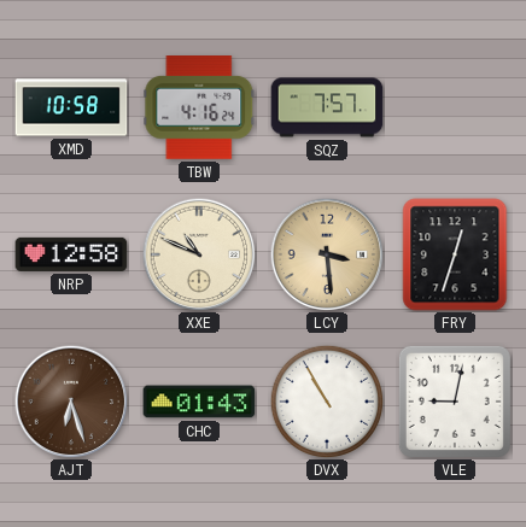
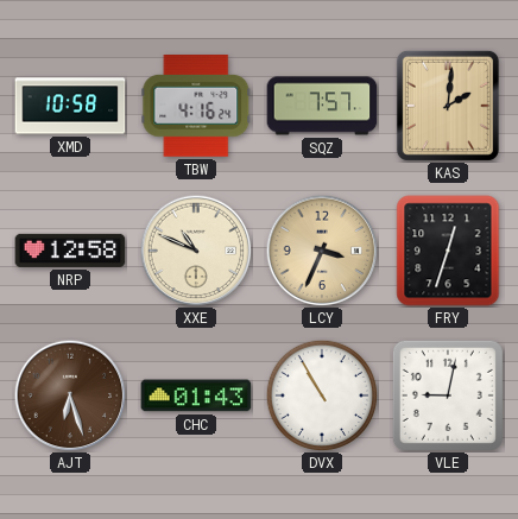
KAS: none -> 2:01
LCY: 3:29 -> 3:34
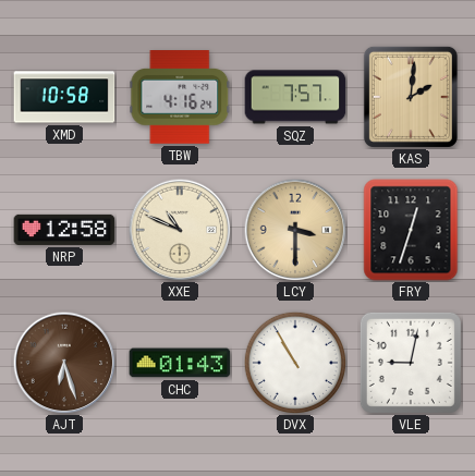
LCY: 3:34 -> 3:30
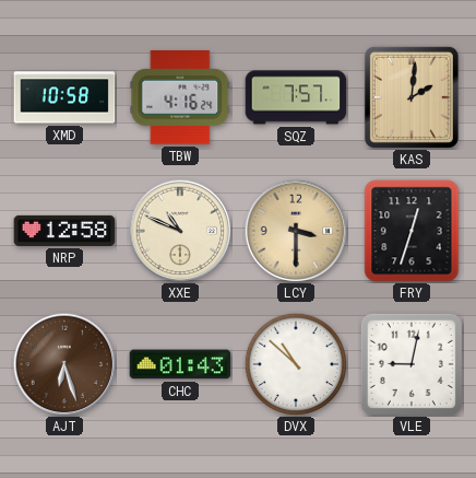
DVX: 10:55 -> 10:52
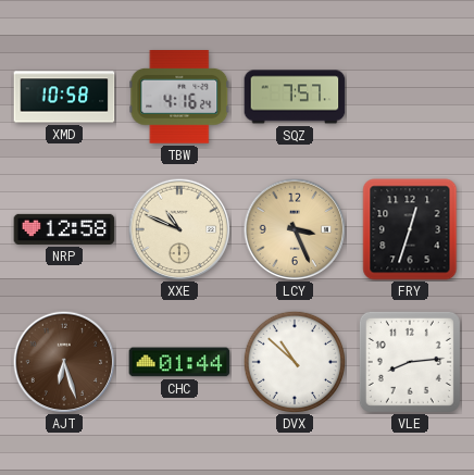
KAS: 2:01 -> none
LCY: 3:30 -> 3:26
CHC: 01:43 -> 01:44
VLE: 9:02 -> 8:14
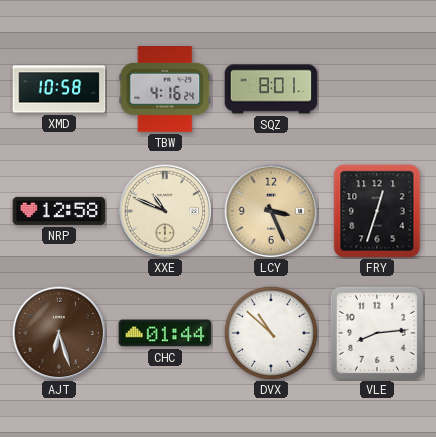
SQZ: 7:57 -> 8:01
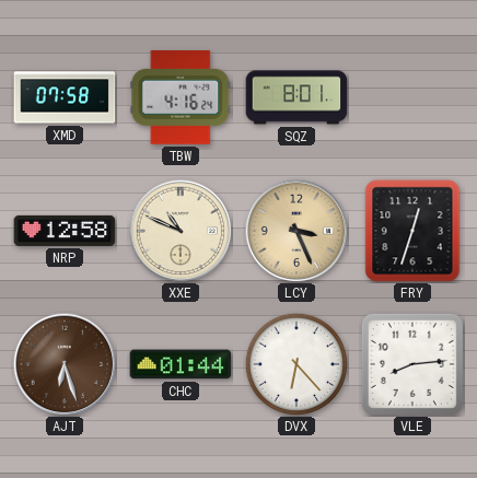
XMD: 10:58 -> 07:58
DVX: 10:52 -> 6:23
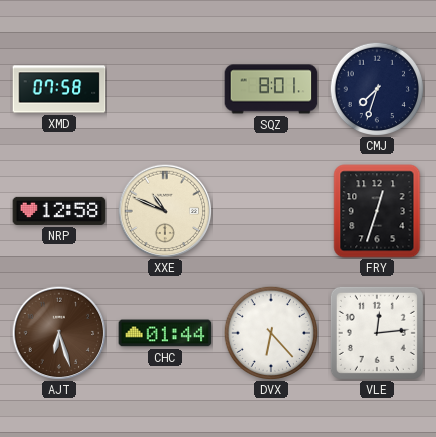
TBW: 4:16 -> none
CMJ: none -> 7:33
LCY: 3:26 -> none
VLE: 8:14 -> 12:14
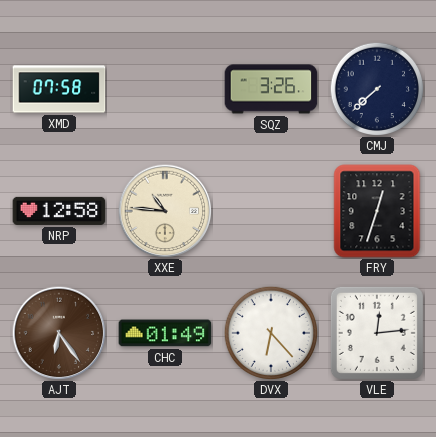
SQZ: 8:01 -> 3:26
CMJ: 7:33 -> 7:38
XXE: 10:49 -> 10:46
AJT: 6:27 -> 6:24
CHC: 01:44 -> 01:49
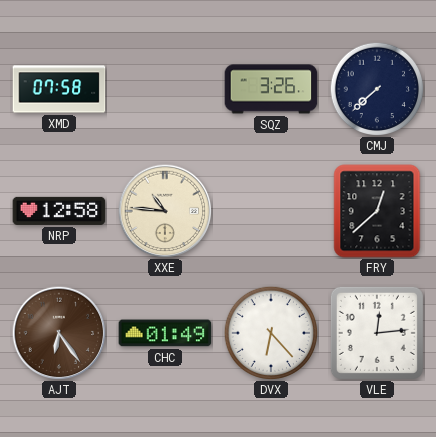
FRY: 12:33 -> 12:38
